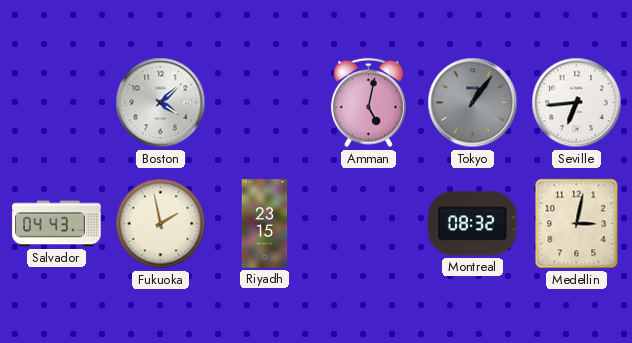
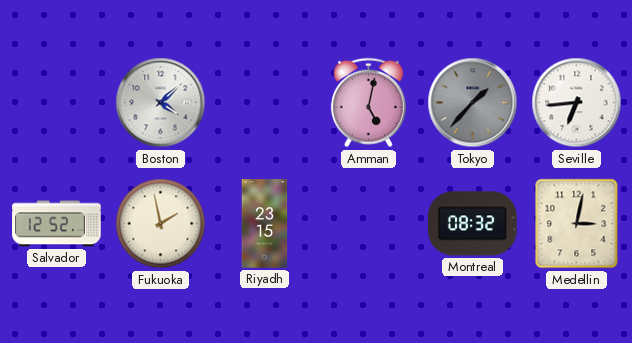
Tokyo: 1:06 -> 1:37
Salvador: 04:43 -> 12:52
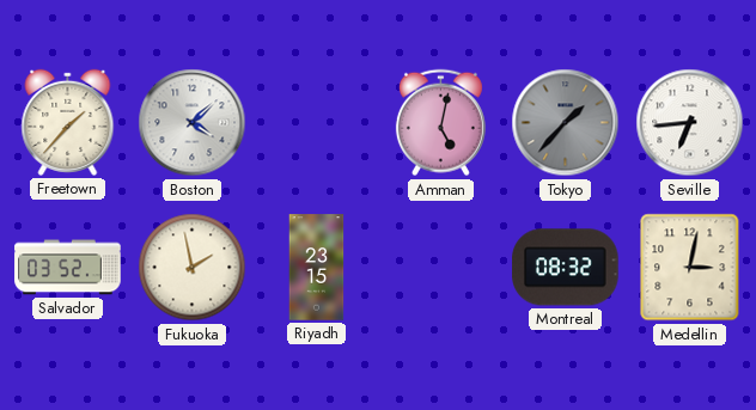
Freetown: none -> 1:37
Salvador: 12:52 -> 03:52
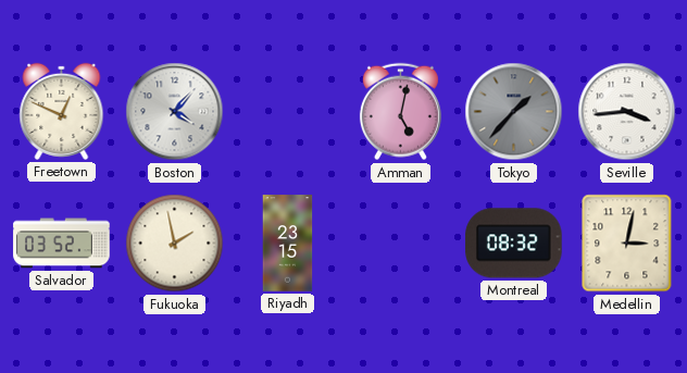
Freetown: 1:37 -> 12:49
Boston: 4:08 -> 4:07
Seville: 6:44 -> 3:44
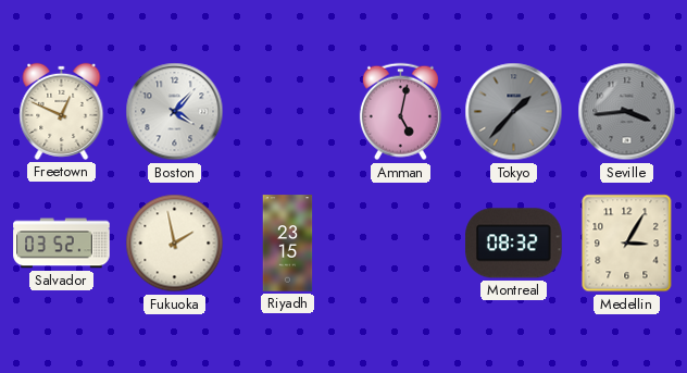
Seville dial: white -> grey
Medellin: 3:02 -> 3:05
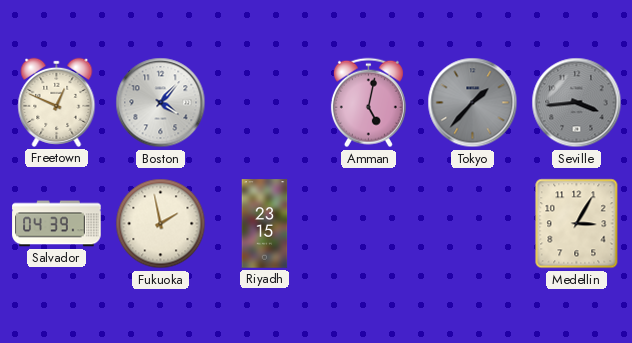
Salvador: 03:52 -> 04:39
Montreal: 08:32 -> none
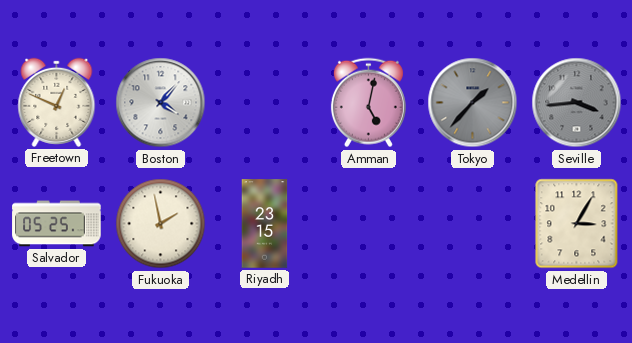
Salvador: 04:39 -> 05:25
